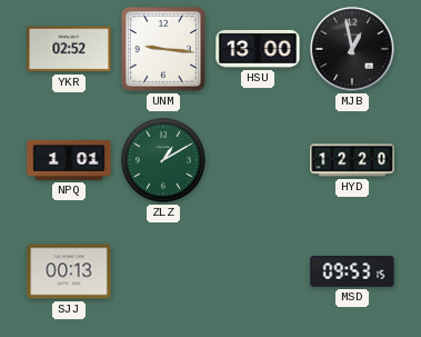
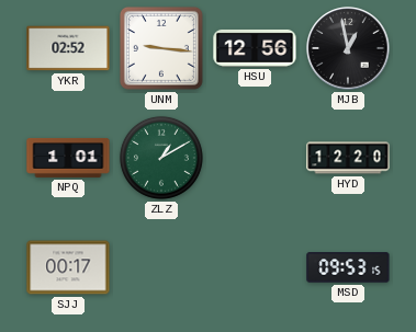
HSU: 13:00 -> 12:56
SJJ: 00:13 -> 00:17
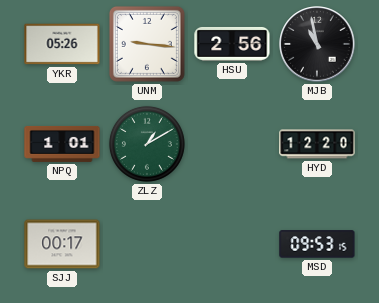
YKR: 02:52 -> 05:26
HSU: 12:56 -> 2:56
MJB: 12:58 -> 10:58
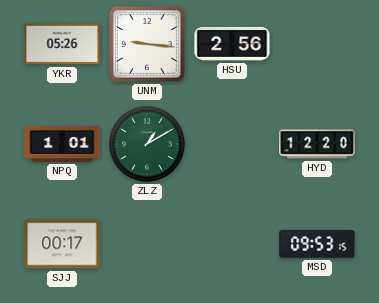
MJB: 10:58 -> none
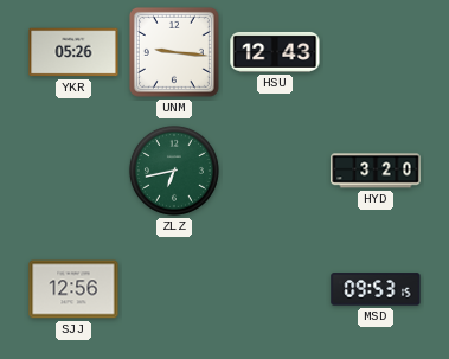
HSU: 2:56 -> 12:43
NPQ: 1:01 -> none
ZLZ: 1:10 -> 6:43
HYD: 12:20 -> 3:20
SJJ: 00:17 -> 12:56
